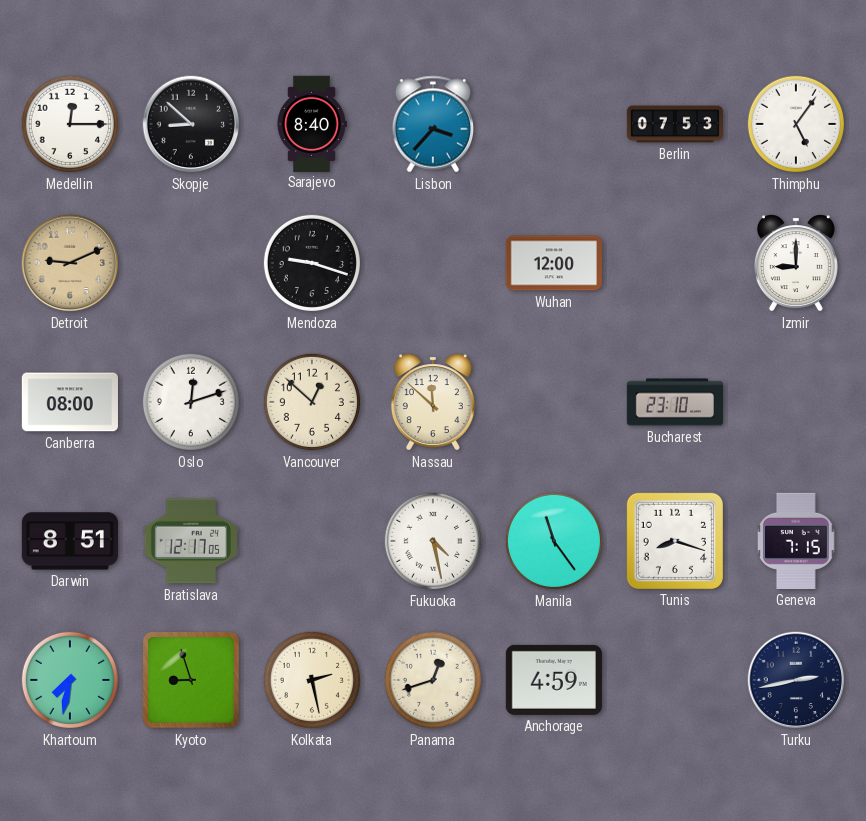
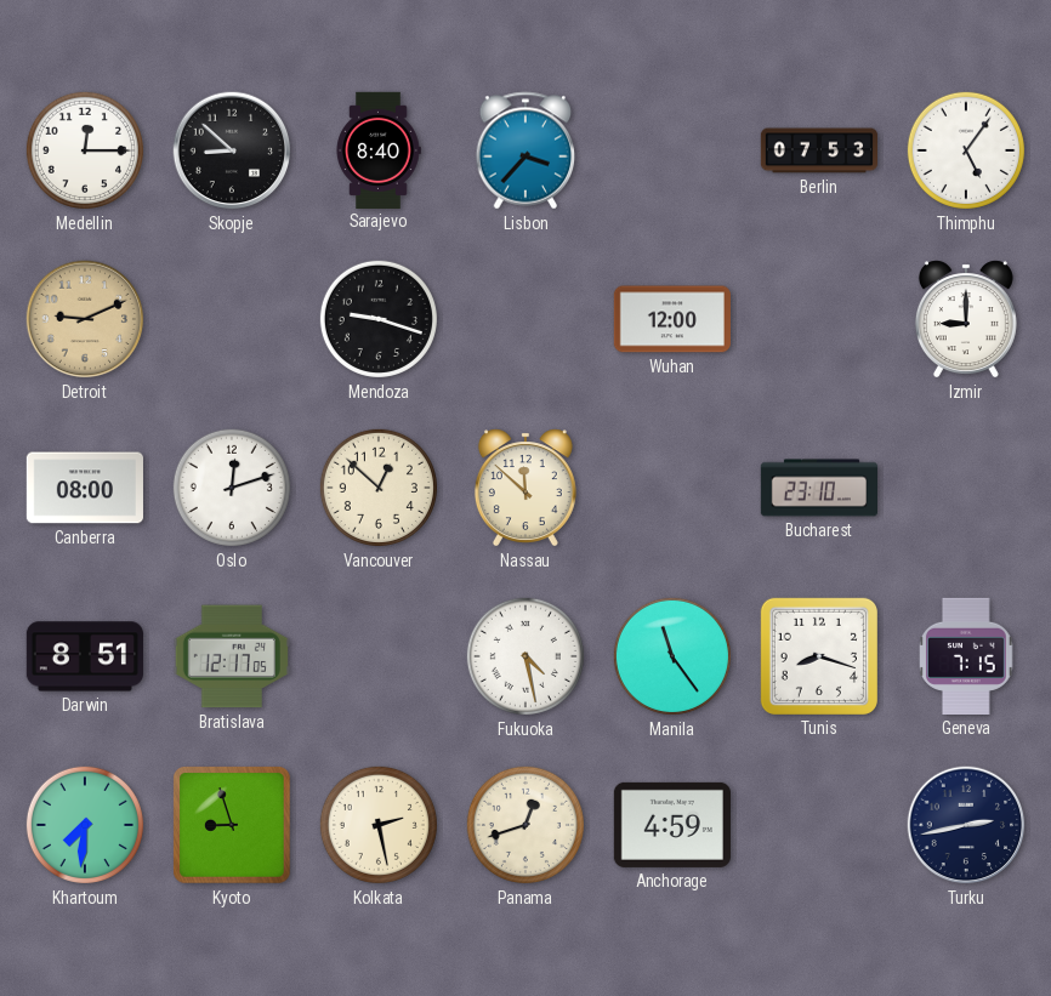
Khartoum: 7:32 -> 7:31
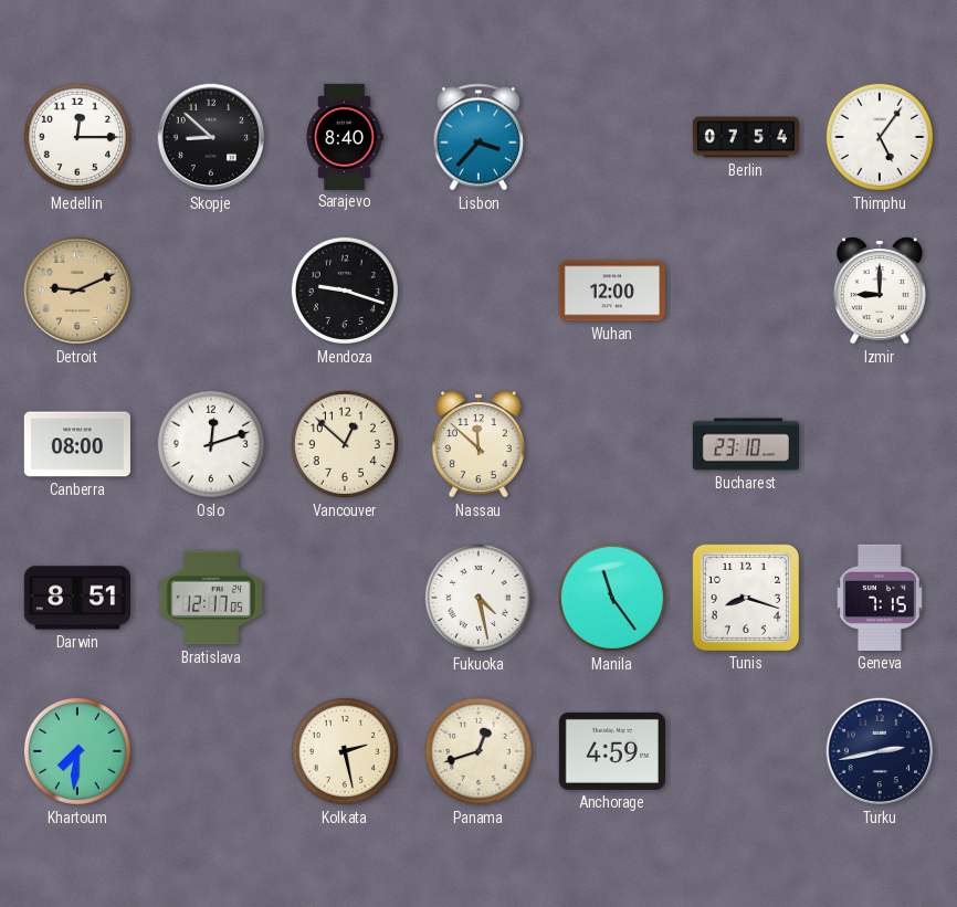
Berlin: 07:53 -> 07:54
Kyoto: 8:57 -> none
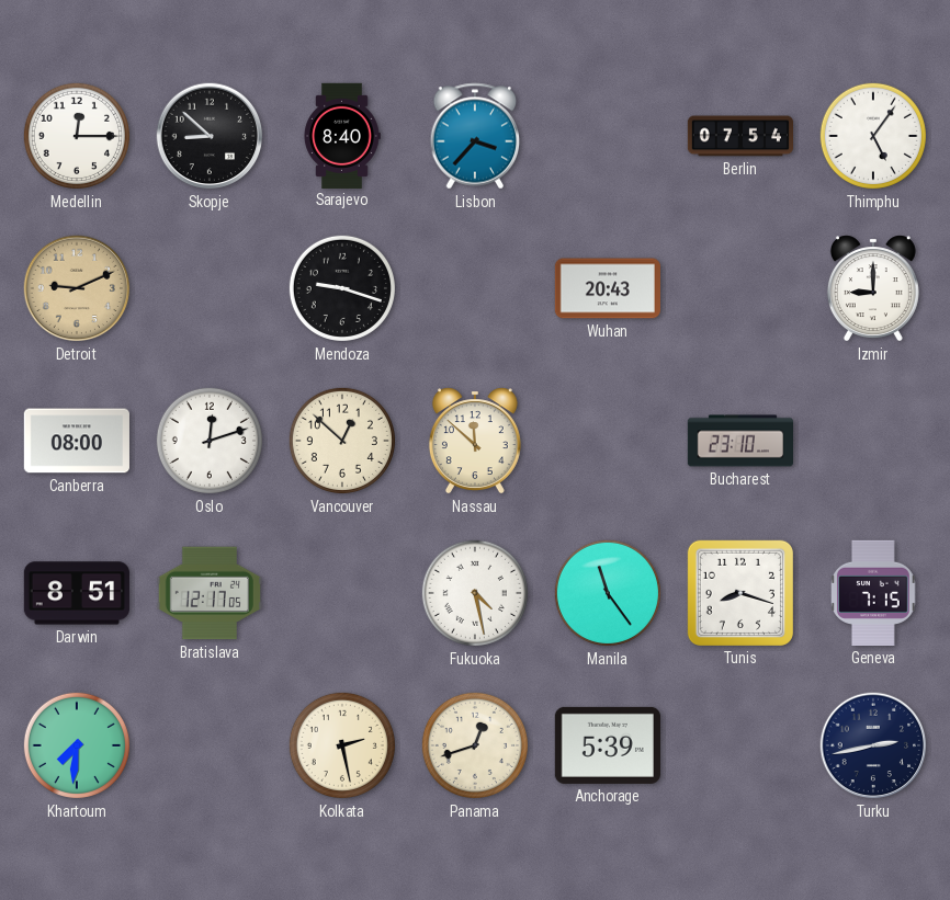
Wuhan: 12:00 -> 20:43
Anchorage: 4:59 -> 5:39
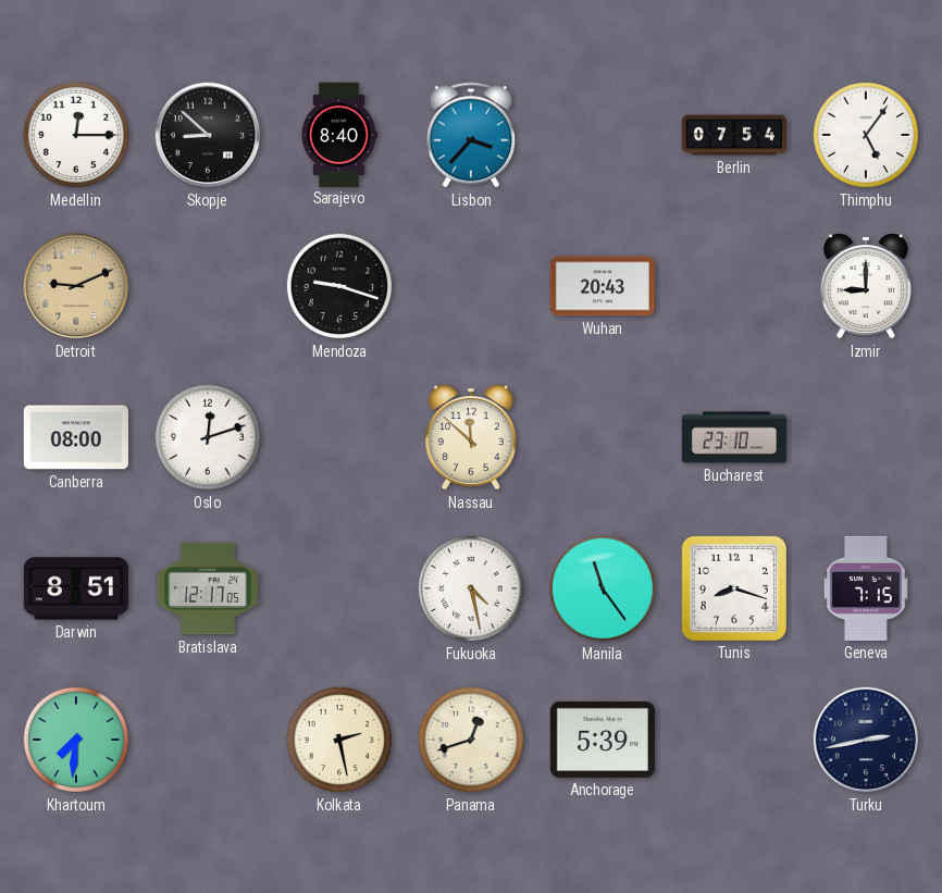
Vancouver: 12:52 -> none
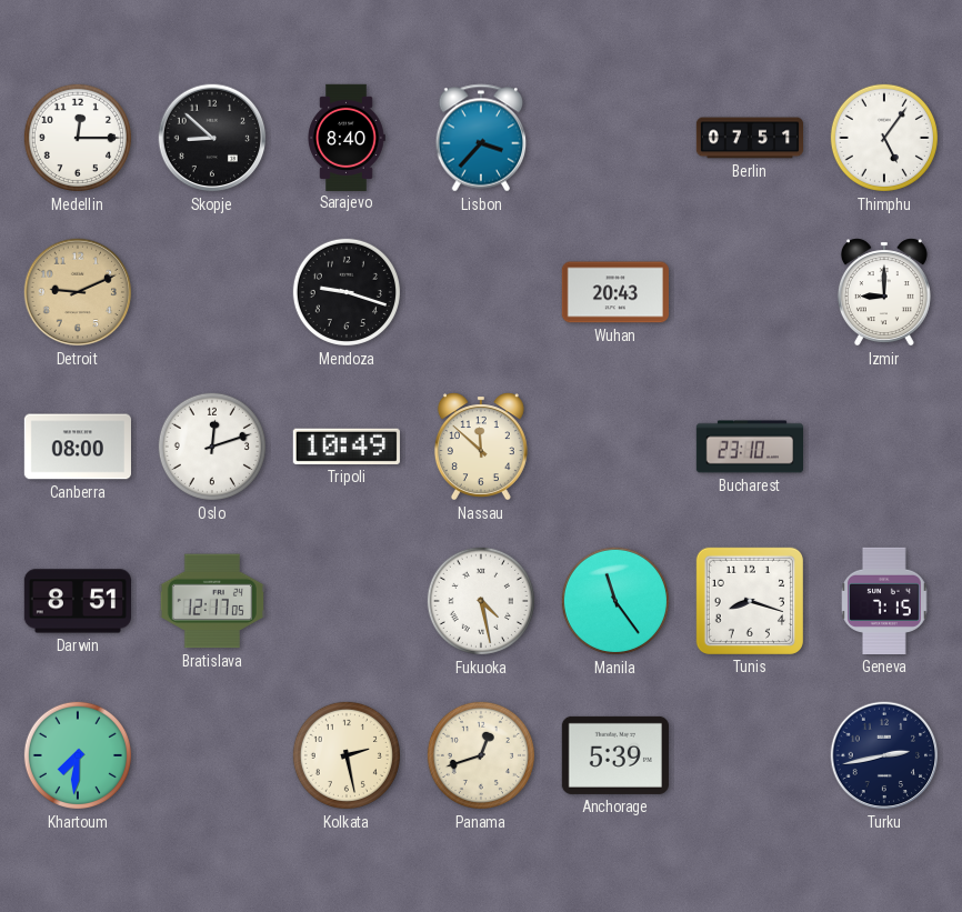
Berlin: 07:54 -> 07:51
Tripoli: none -> 10:49
